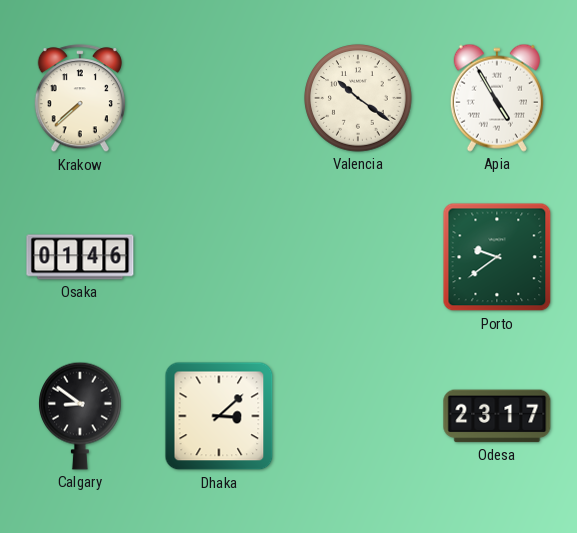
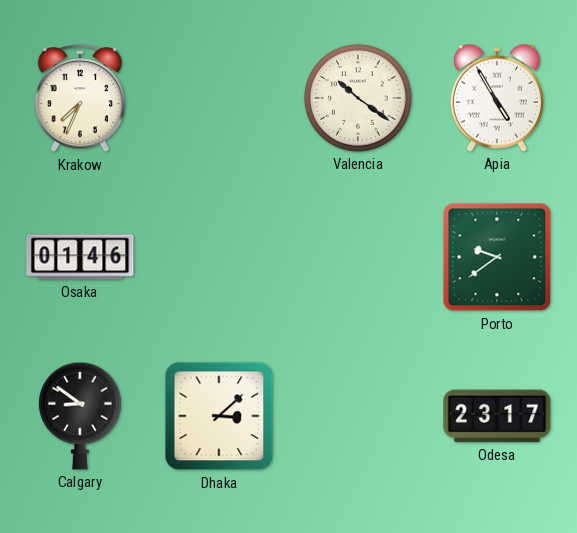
Krakow: 7:38 -> 7:34
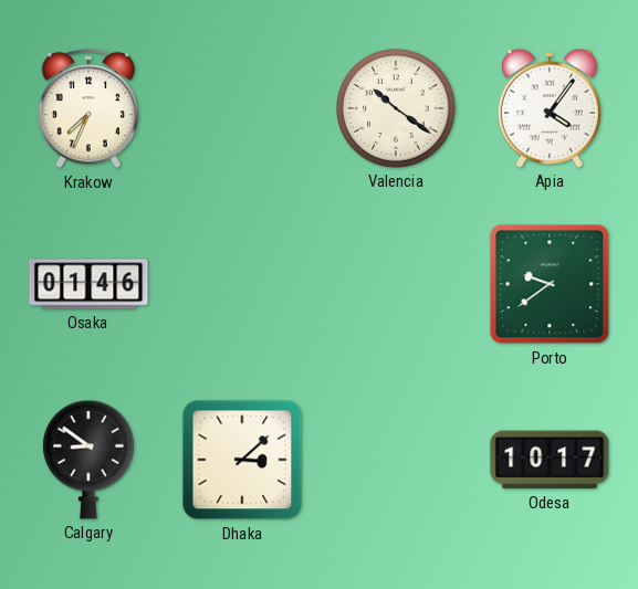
Apia: 4:55 -> 4:06
Odesa: 23:17 -> 10:17
